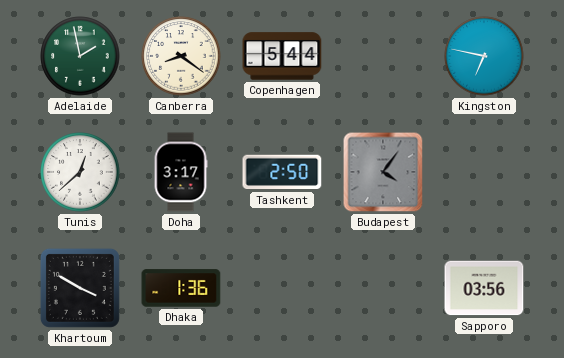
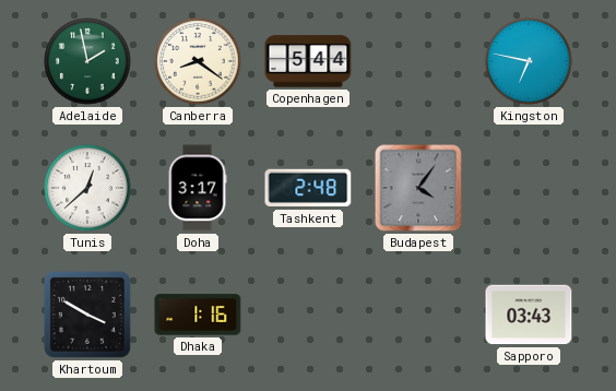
Tashkent: 2:50 -> 2:48
Dhaka: 1:36 -> 1:16
Sapporo: 03:56 -> 03:43
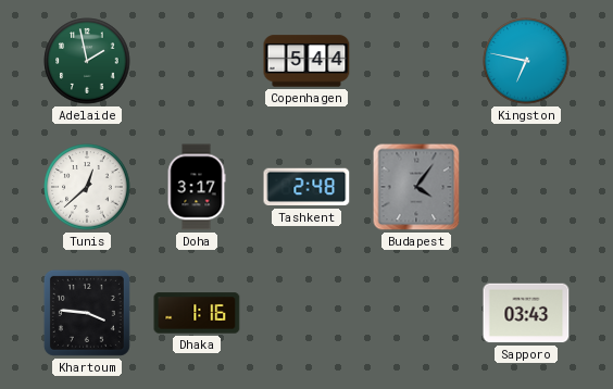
Canberra: 8:21 -> none
Khartoum: 3:50 -> 3:46
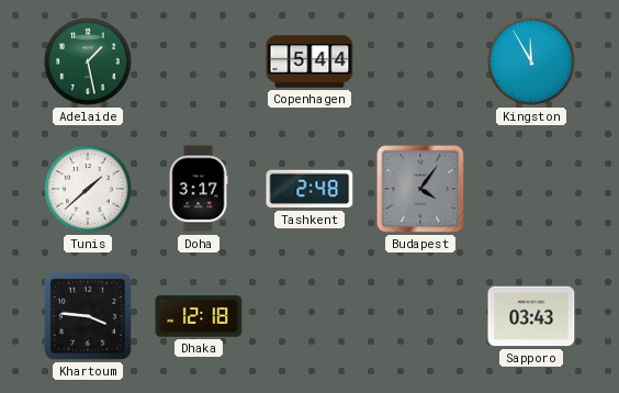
Adelaide: 1:58 -> 1:28
Kingston: 6:47 -> 11:55
Tunis: 12:38 -> 1:38
Dhaka: 1:16 -> 12:18
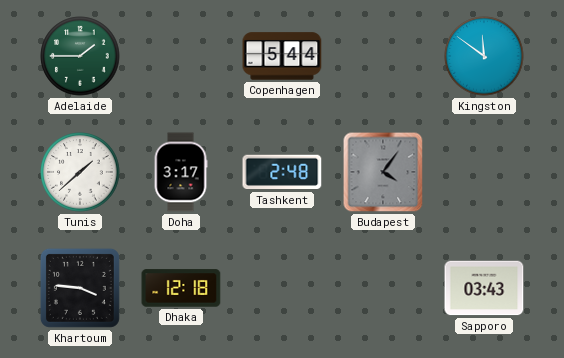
Adelaide: 1:28 -> 1:45
Kingston: 11:55 -> 11:51
